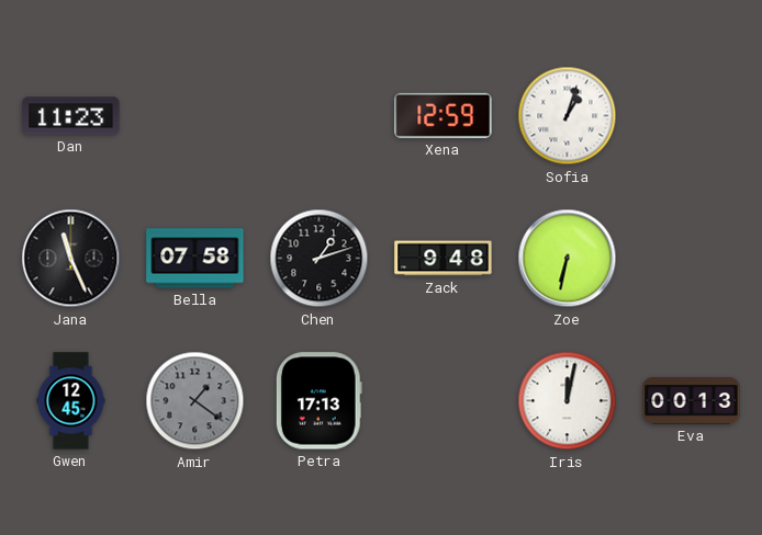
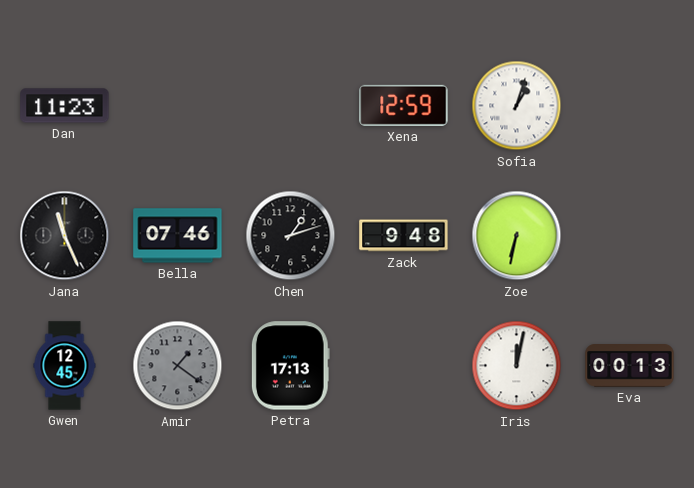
Bella: 07:58 -> 07:46
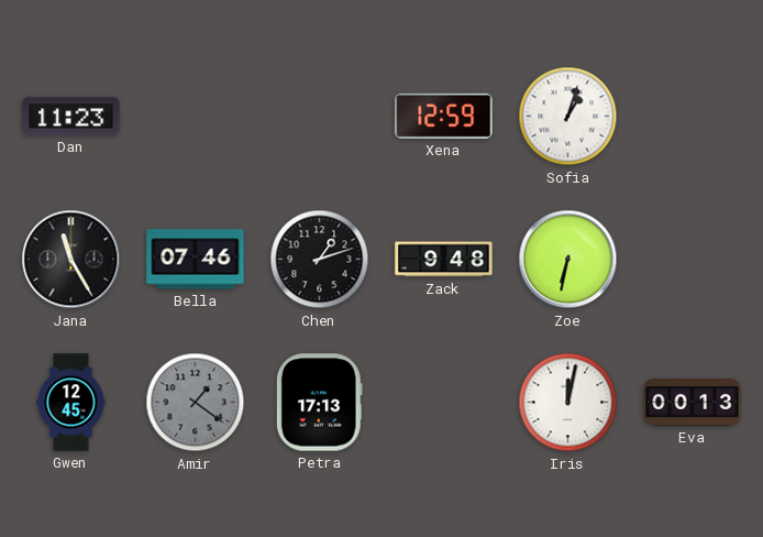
Jana: 11:26 -> 11:25
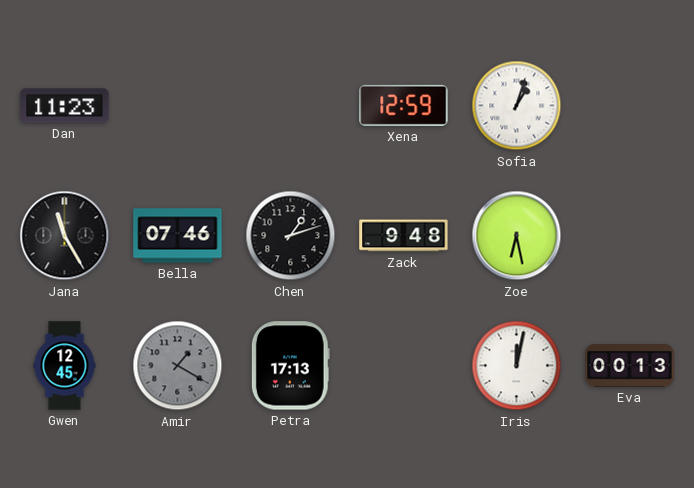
Zoe: 6:32 -> 6:28
Amir: 1:21 -> 1:20
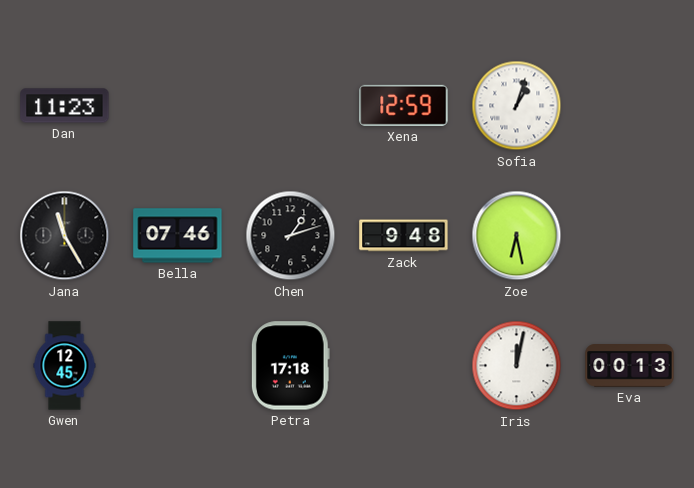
Amir: 1:20 -> none
Petra: 17:13 -> 17:18
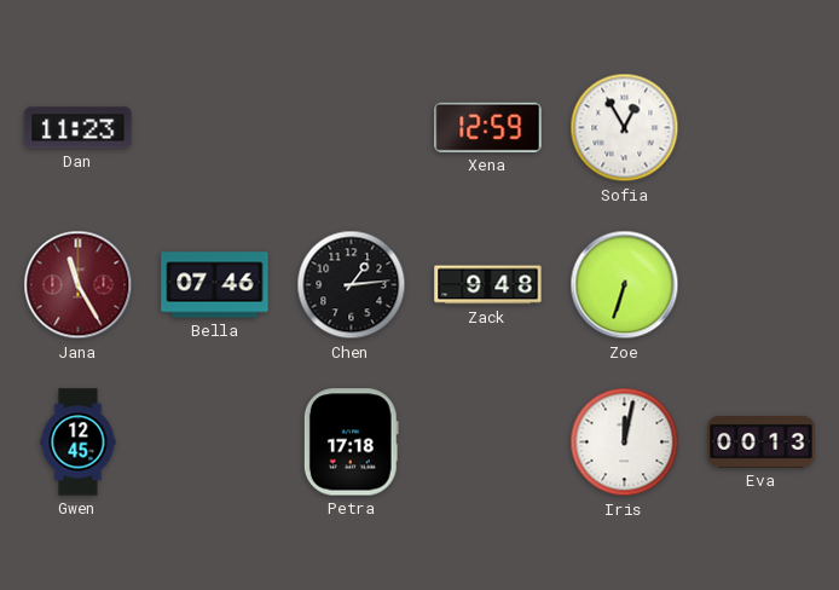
Sofia: 1:03 -> 12:55
Jana dial: black -> burgundy
Chen: 1:12 -> 1:14
Zoe: 6:28 -> 6:33
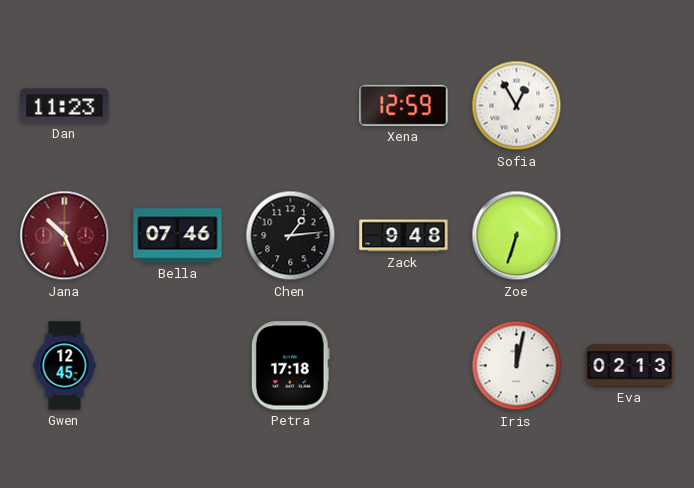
Jana: 11:25 -> 10:26
Eva: 00:13 -> 02:13
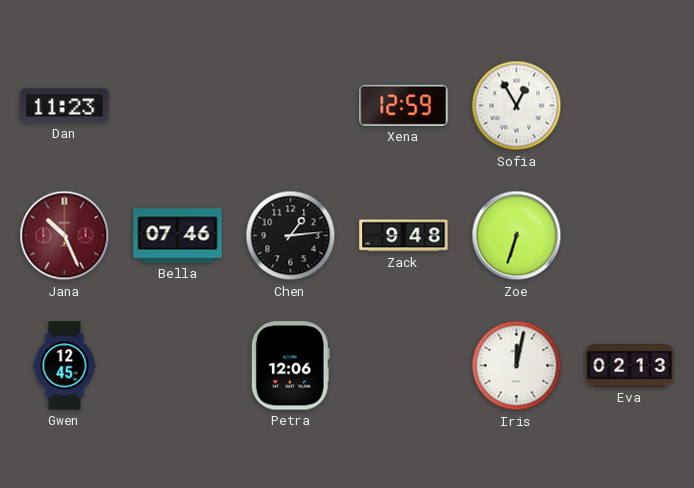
Petra: 17:18 -> 12:06
